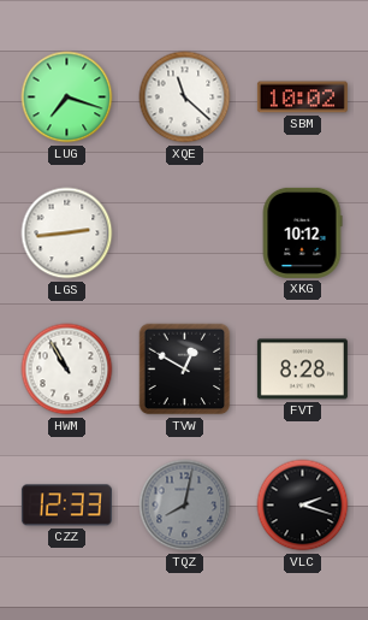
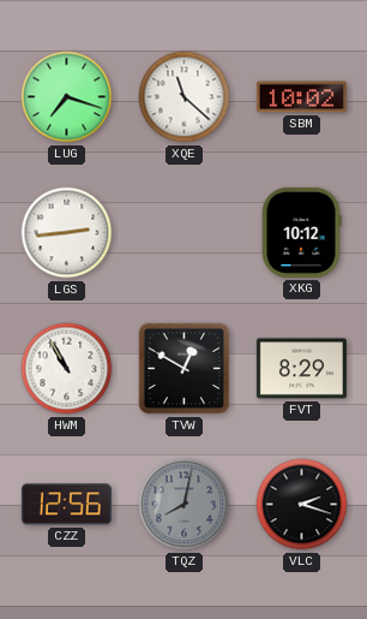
FVT: 8:28 -> 8:29
CZZ: 12:33 -> 12:56
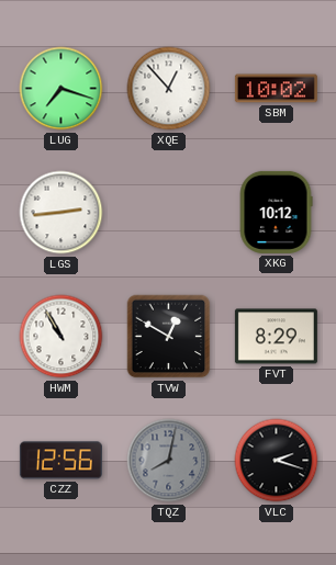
XQE: 11:22 -> 12:53
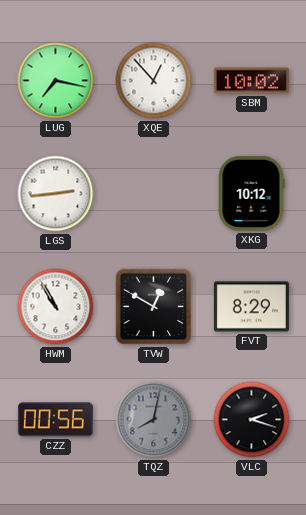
LUG: 7:18 -> 7:17
CZZ: 12:56 -> 00:56
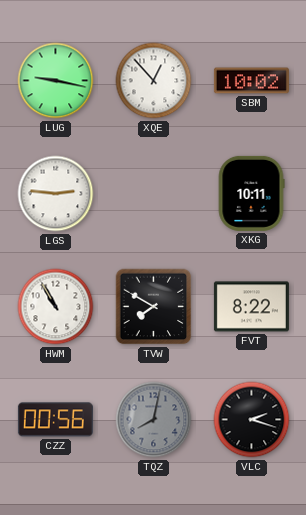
LUG: 7:17 -> 9:17
LGS: 2:44 -> 2:46
XKG: 10:12 -> 10:11
TVW: 12:50 -> 7:50
FVT: 8:29 -> 8:22
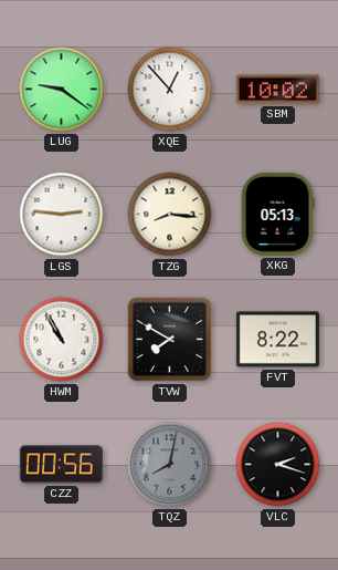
LUG: 9:17 -> 9:21
TZG: none -> 8:16
XKG: 10:11 -> 05:13
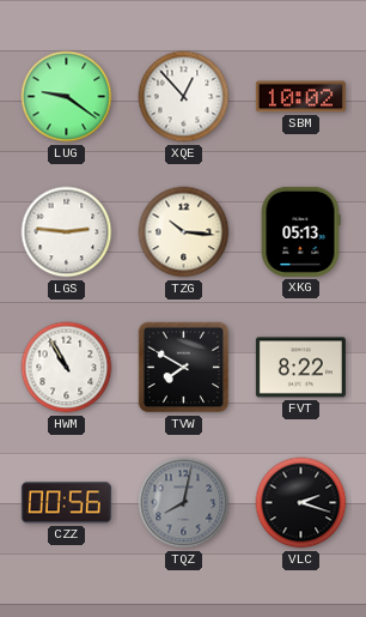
TZG: 8:16 -> 10:16
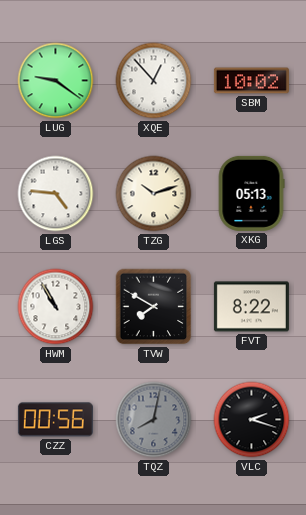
LGS: 2:46 -> 4:46
TZG: 10:16 -> 10:12
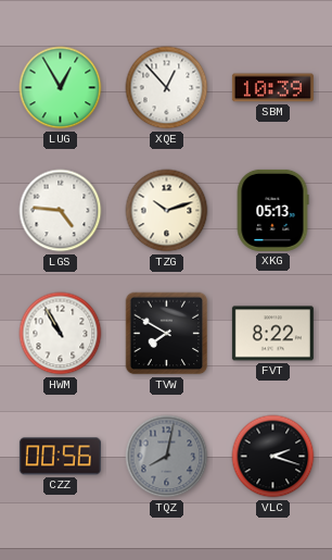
LUG: 9:21 -> 12:55
SBM: 10:02 -> 10:39
